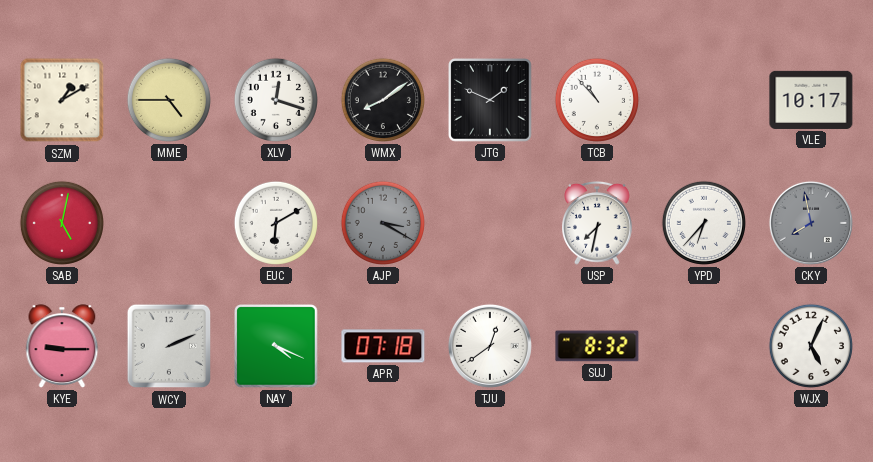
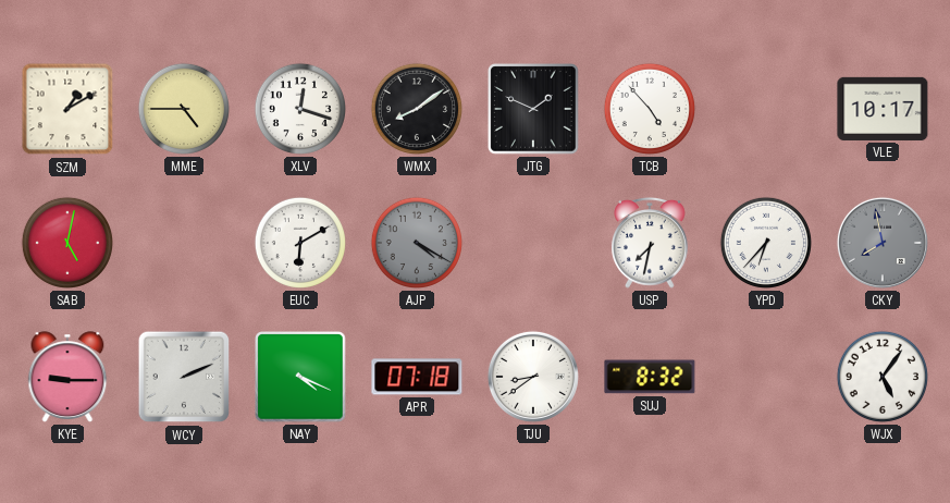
TCB: 10:53 -> 4:53
AJP: 3:20 -> 4:20
TJU: 12:39 -> 8:39
WJX: 5:04 -> 5:06
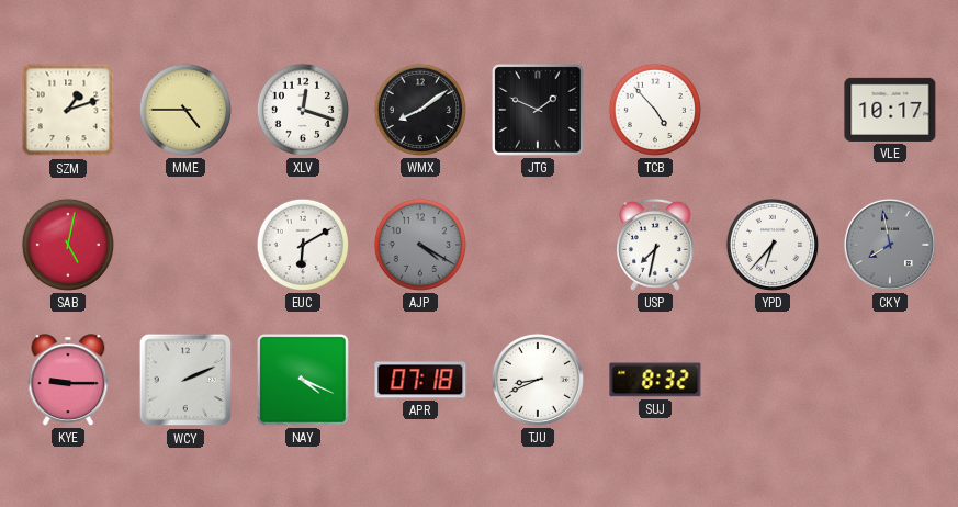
SZM: 1:10 -> 1:12
TJU: 8:39 -> 8:41
WJX: 5:06 -> none
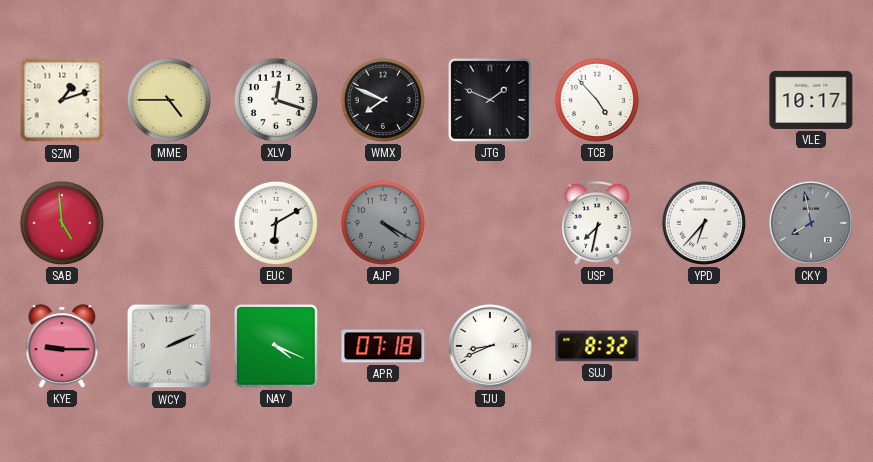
WMX: 8:09 -> 7:49
SAB: 5:02 -> 4:59
